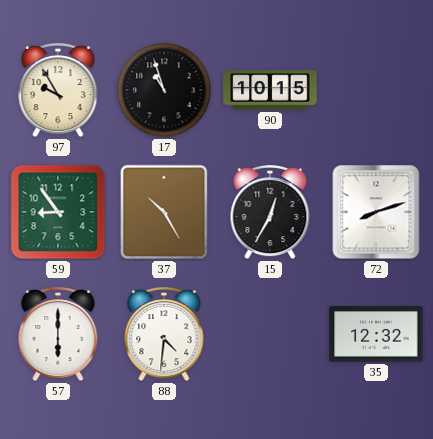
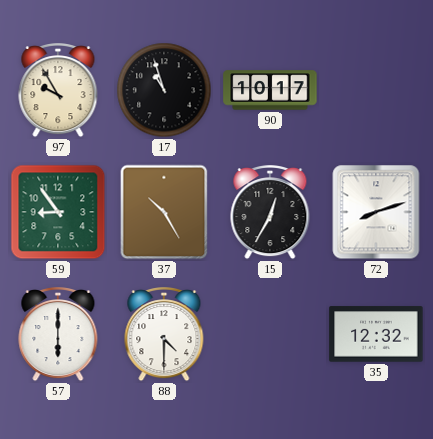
90: 10:15 -> 10:17
88: 4:31 -> 4:30
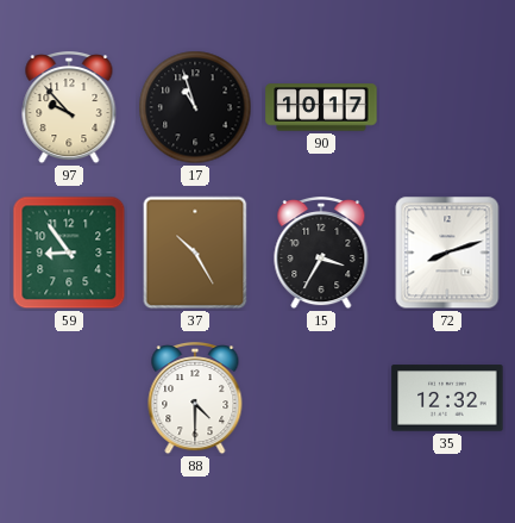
97: 9:55 -> 9:53
15: 12:35 -> 3:35
57: 6:00 -> none
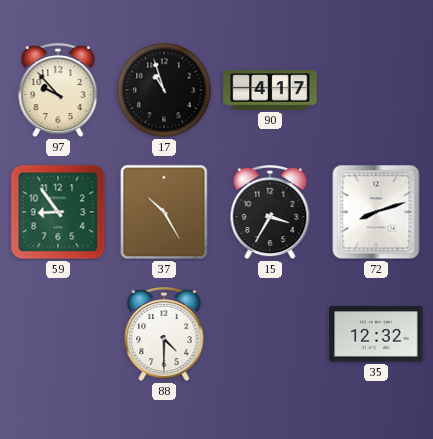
90: 10:17 -> 4:17
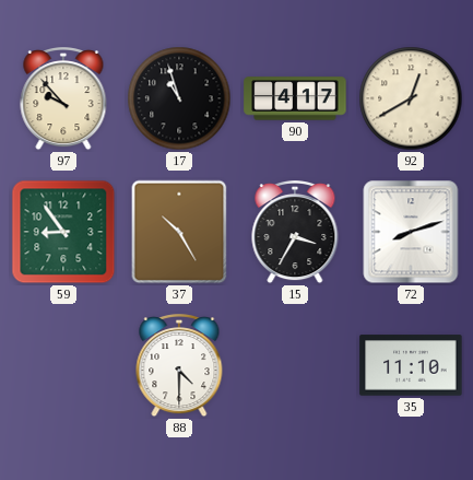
92: none -> 12:40
35: 12:32 -> 11:10
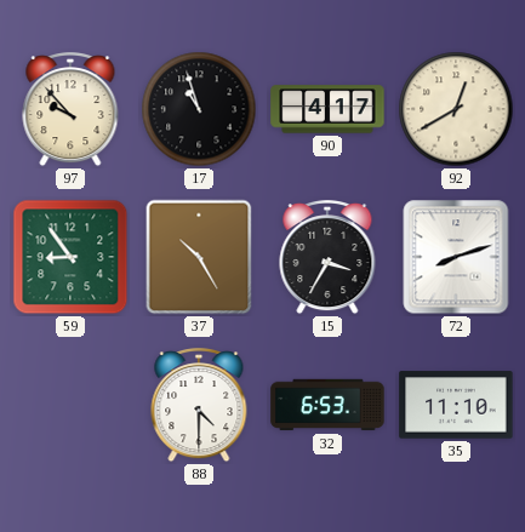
32: none -> 6:53
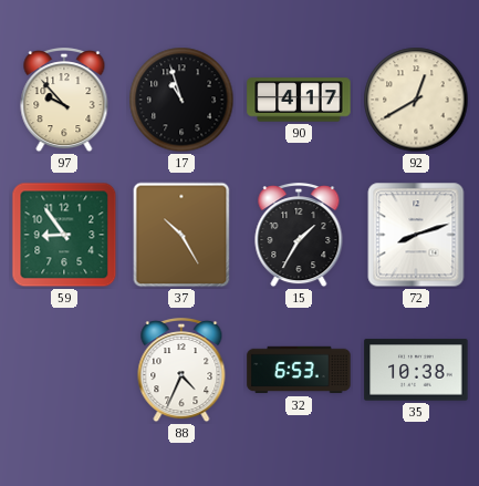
15: 3:35 -> 1:35
88: 4:30 -> 4:34
35: 11:10 -> 10:38
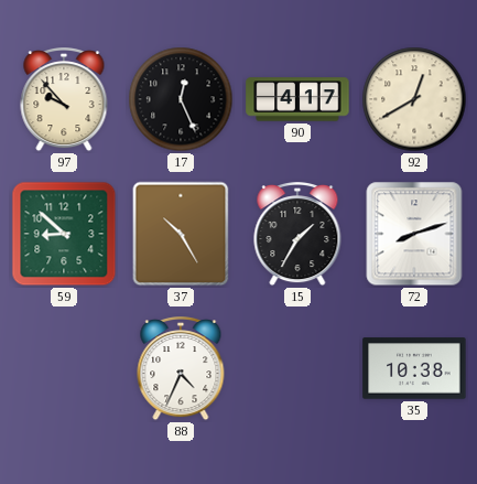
17: 10:57 -> 12:26
59: 8:54 -> 8:52
32: 6:53 -> none
